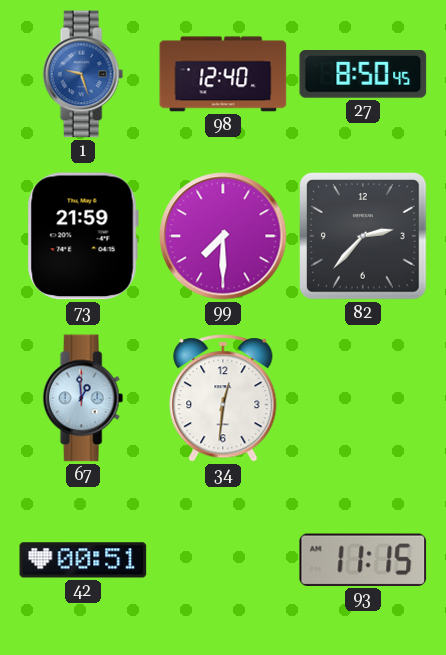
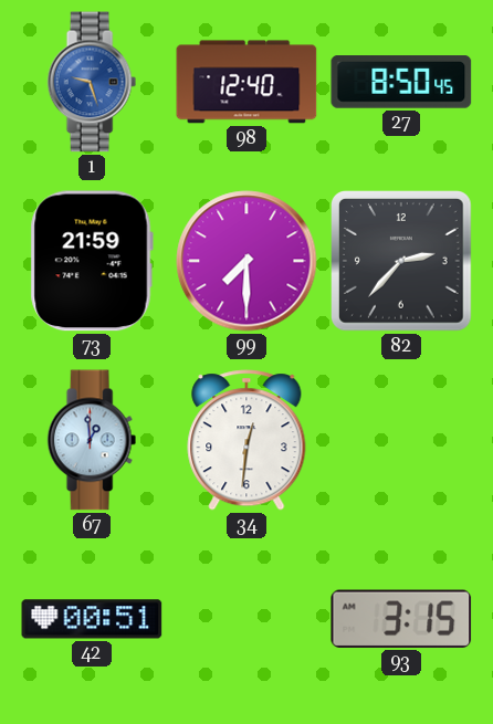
93: 11:15 -> 3:15
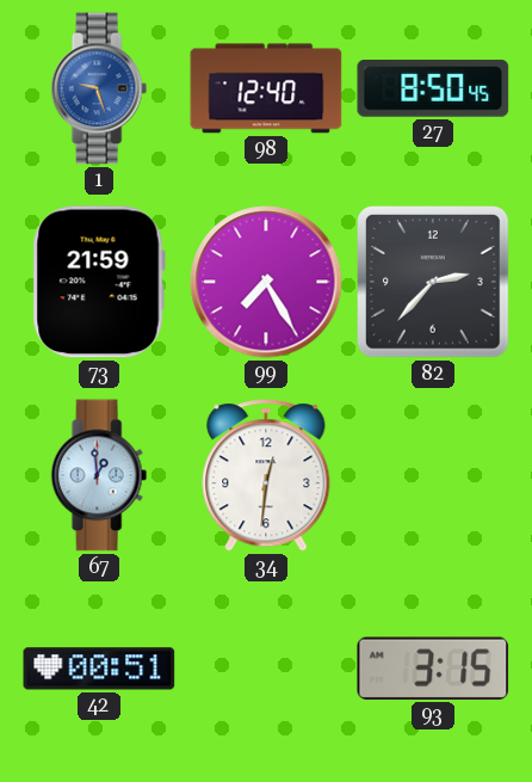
99: 7:30 -> 7:25
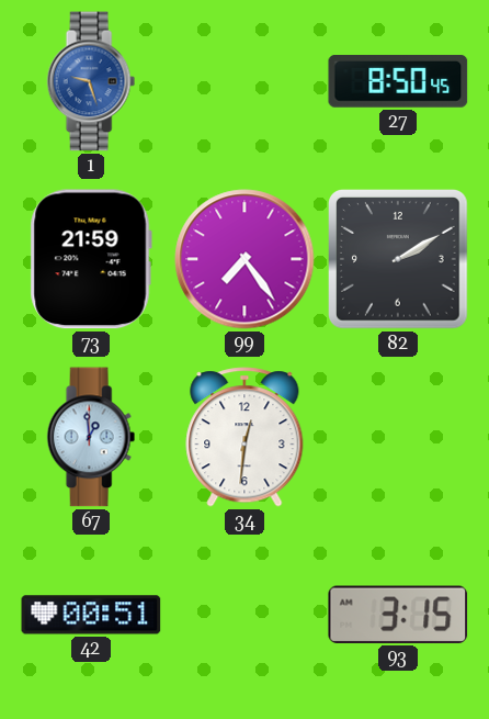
98: 12:40 -> none
99: 7:25 -> 7:24
82: 2:37 -> 2:10
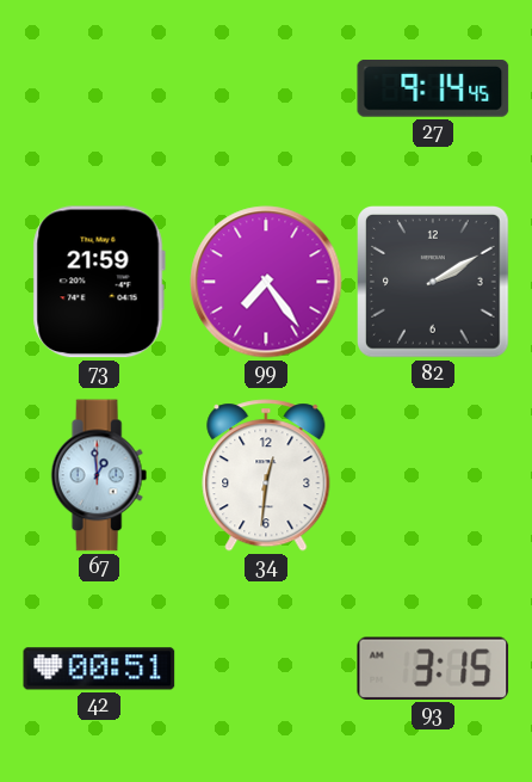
1: 9:27 -> none
27: 8:50 -> 9:14
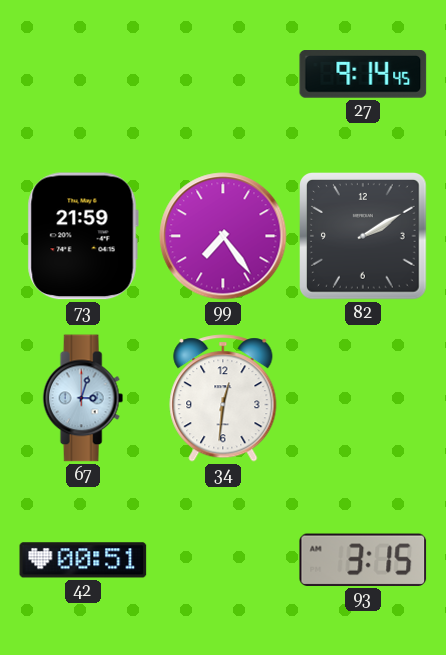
67: 12:59 -> 3:03
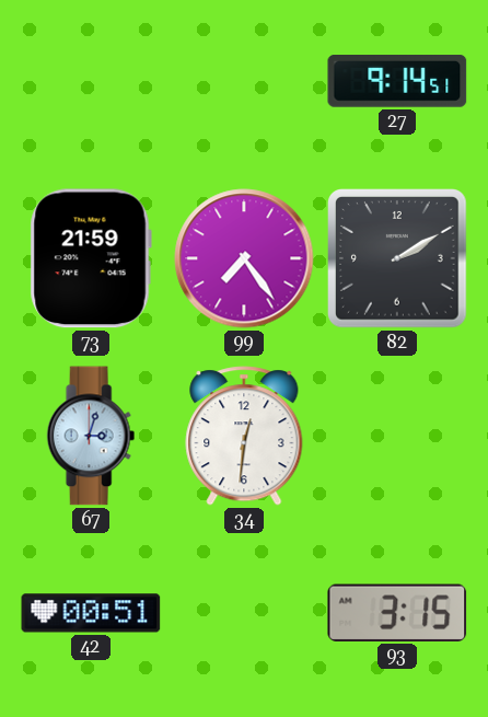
27: 9:14:45 -> 9:14:51
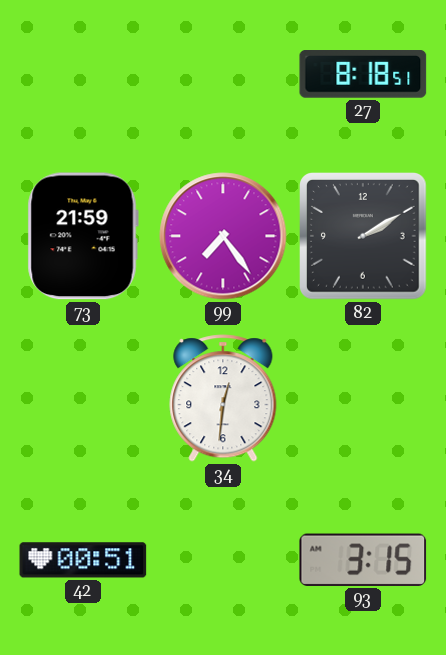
27: 9:14 -> 8:18
67: 3:03 -> none
